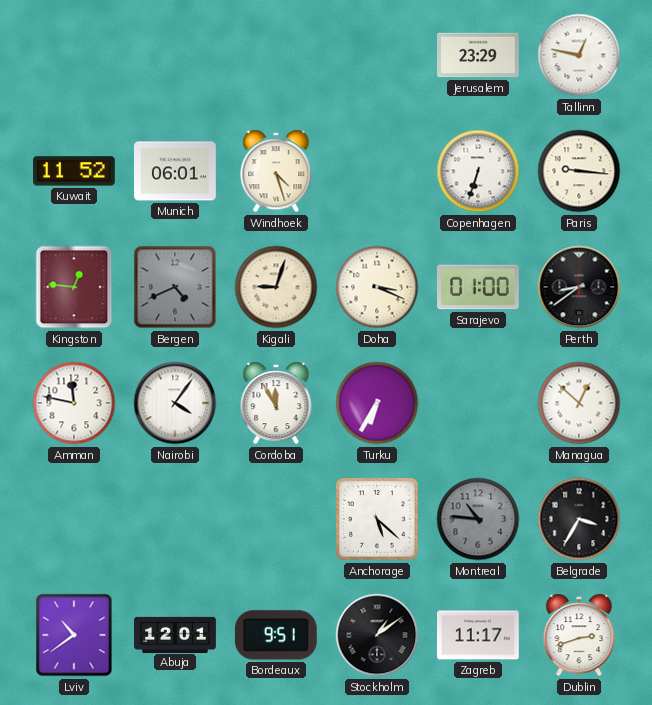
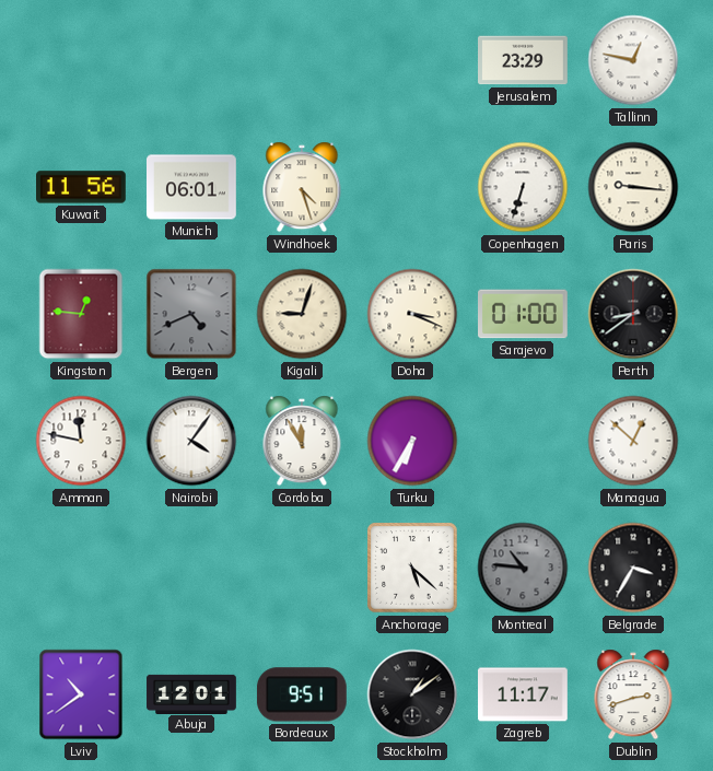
Kuwait: 11:52 -> 11:56
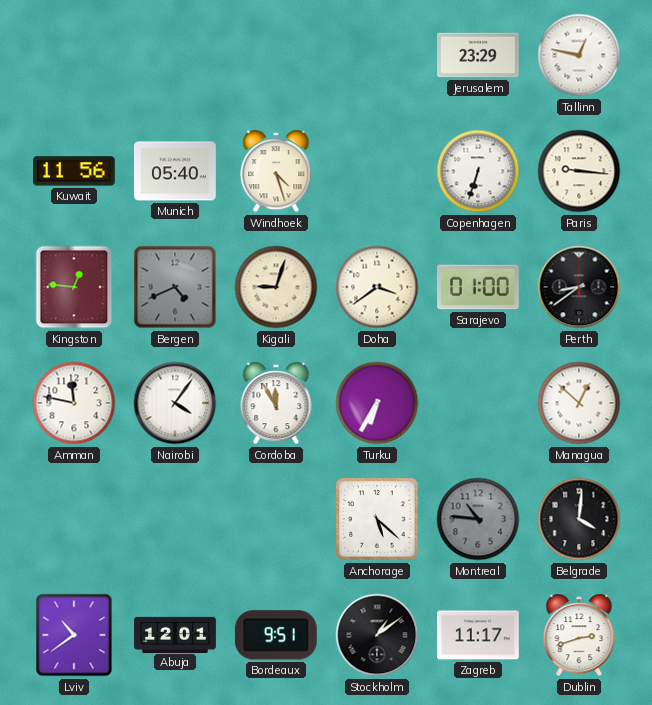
Munich: 06:01 -> 05:40
Doha: 3:19 -> 3:39
Belgrade: 3:35 -> 4:01
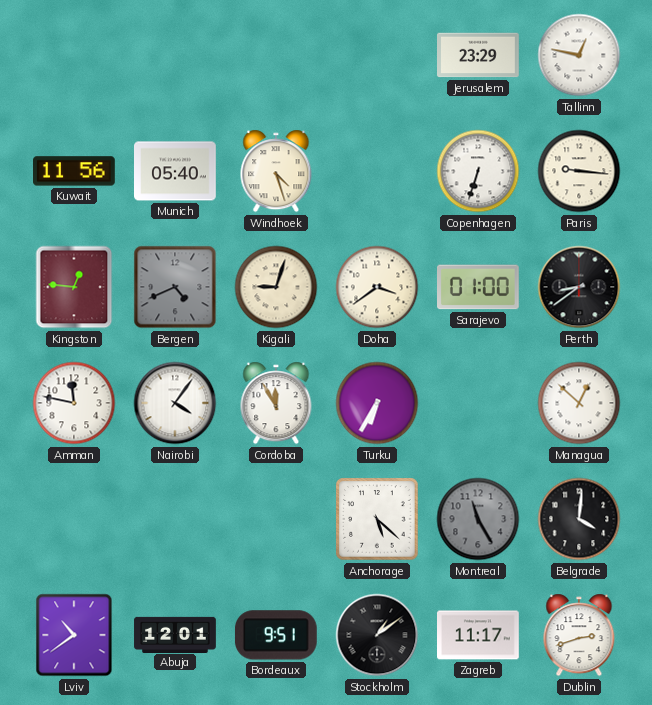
Montreal: 10:46 -> 11:25
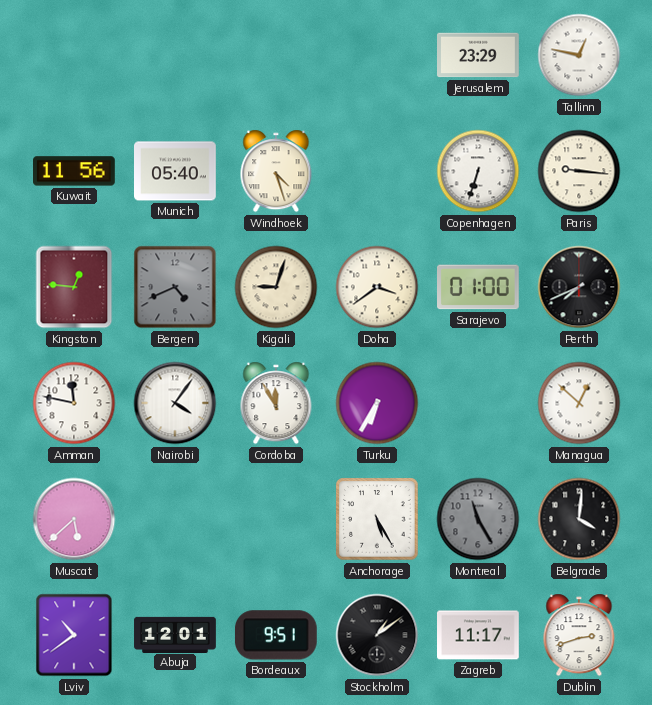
Perth: 8:39 -> 7:41
Muscat: none -> 5:38
Anchorage: 5:22 -> 5:25
